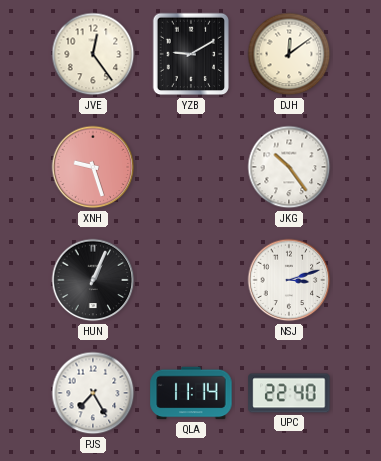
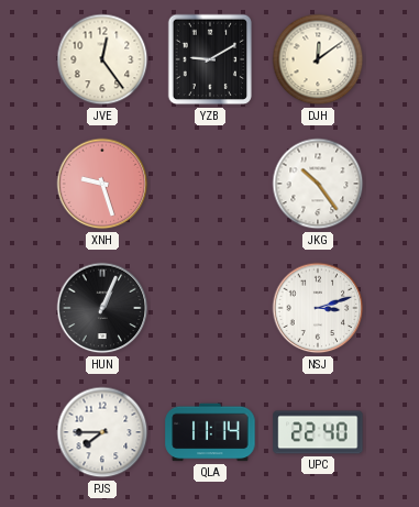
PJS: 7:25 -> 7:45
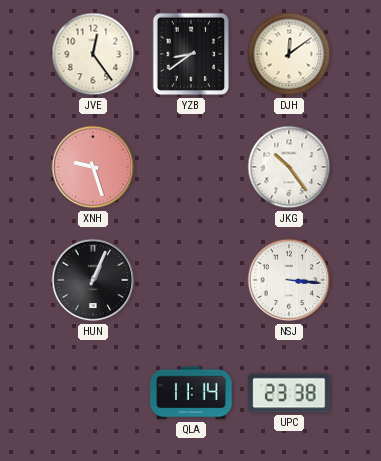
YZB: 9:10 -> 8:39
NSJ: 3:12 -> 3:16
PJS: 7:45 -> none
UPC: 22:40 -> 23:38
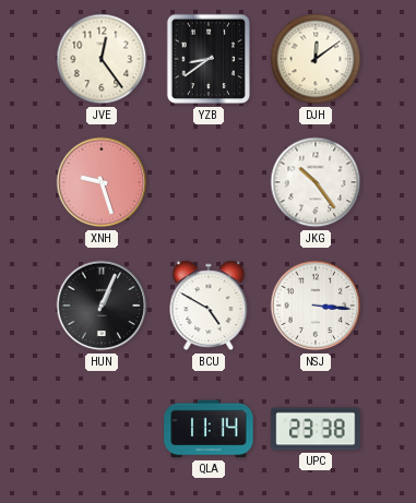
BCU: none -> 4:50
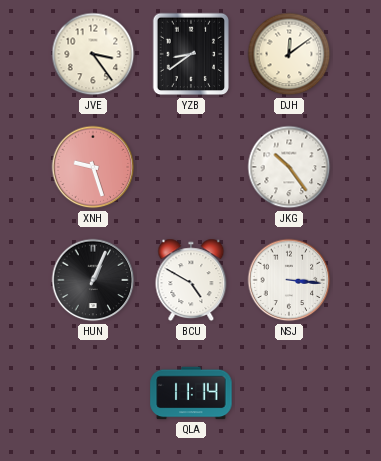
JVE: 12:24 -> 3:24
UPC: 23:38 -> none
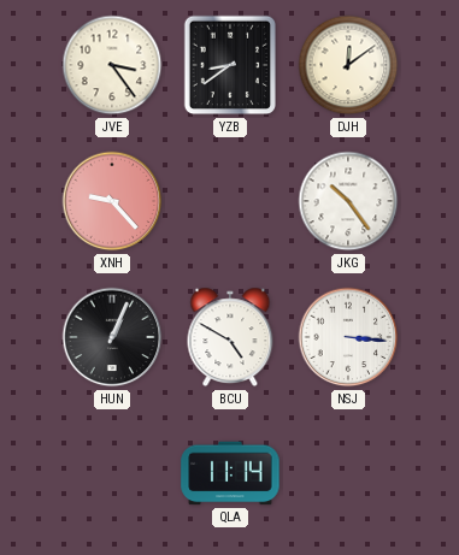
XNH: 9:27 -> 9:23
